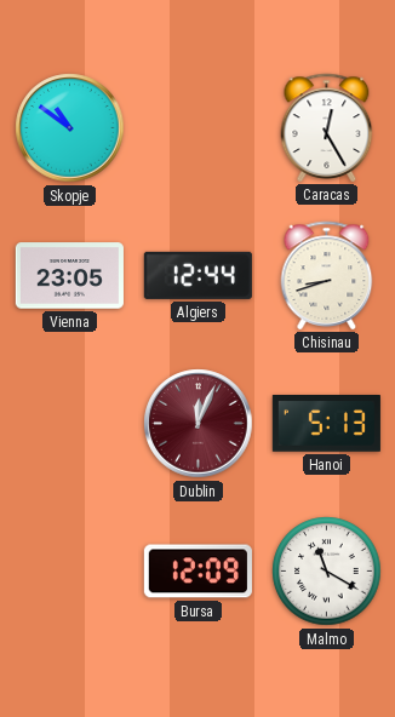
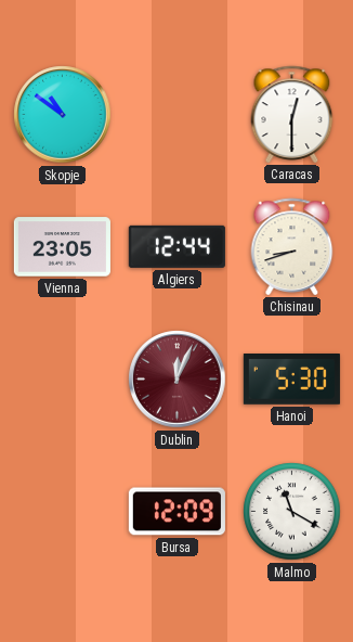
Caracas: 12:25 -> 12:30
Hanoi: 5:13 -> 5:30
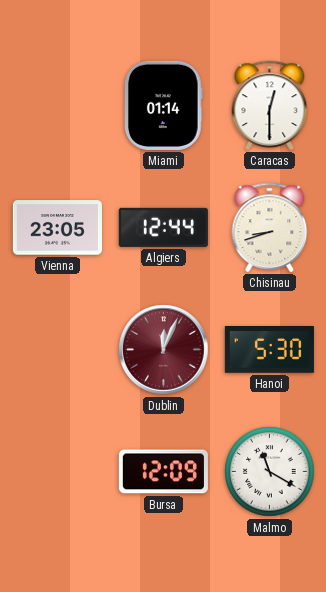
Skopje: 10:51 -> none
Miami: none -> 01:14
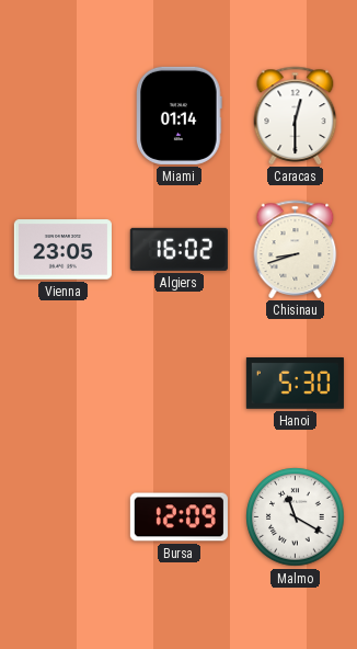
Algiers: 12:44 -> 16:02
Dublin: 12:04 -> none
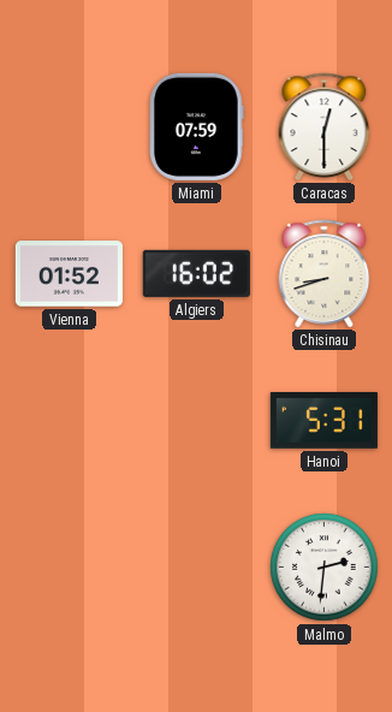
Miami: 01:14 -> 07:59
Vienna: 23:05 -> 01:52
Hanoi: 5:30 -> 5:31
Bursa: 12:09 -> none
Malmo: 11:20 -> 2:31
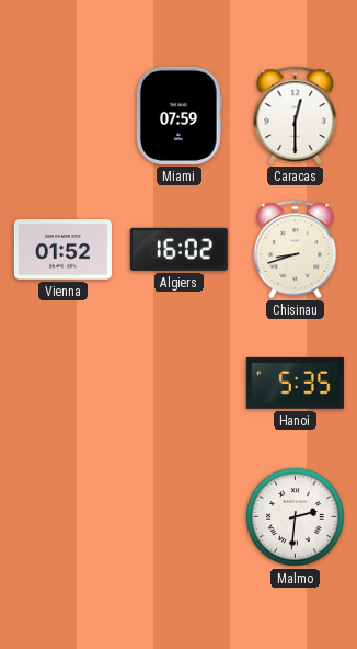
Hanoi: 5:31 -> 5:35
